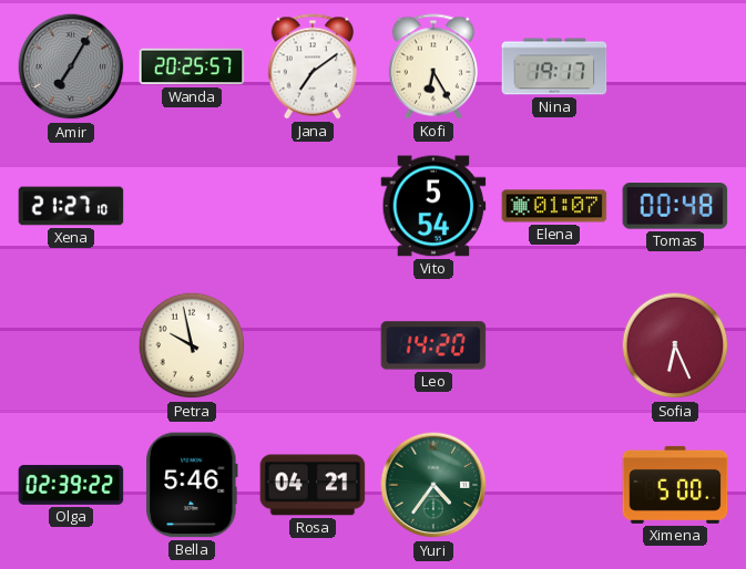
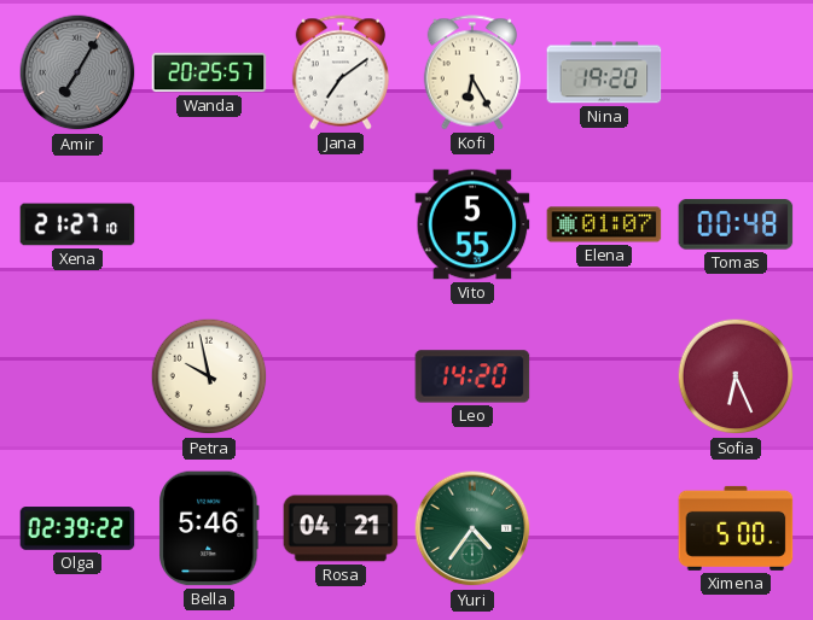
Nina: 19:17 -> 19:20
Vito: 5:54 -> 5:55
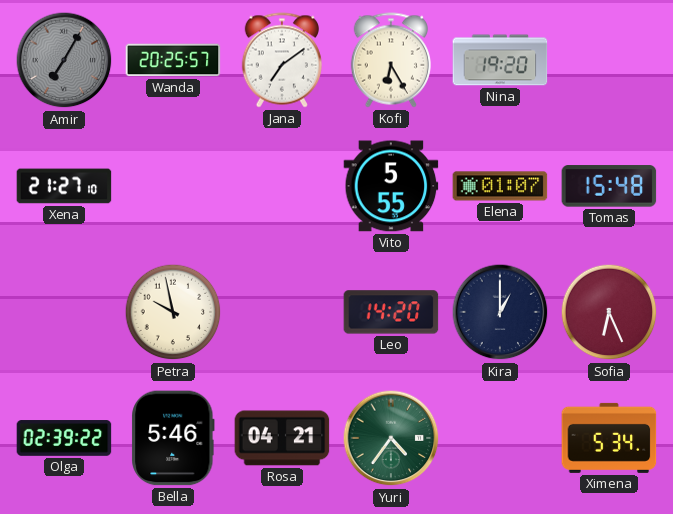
Tomas: 00:48 -> 15:48
Kira: none -> 1:00
Ximena: 5:00 -> 5:34
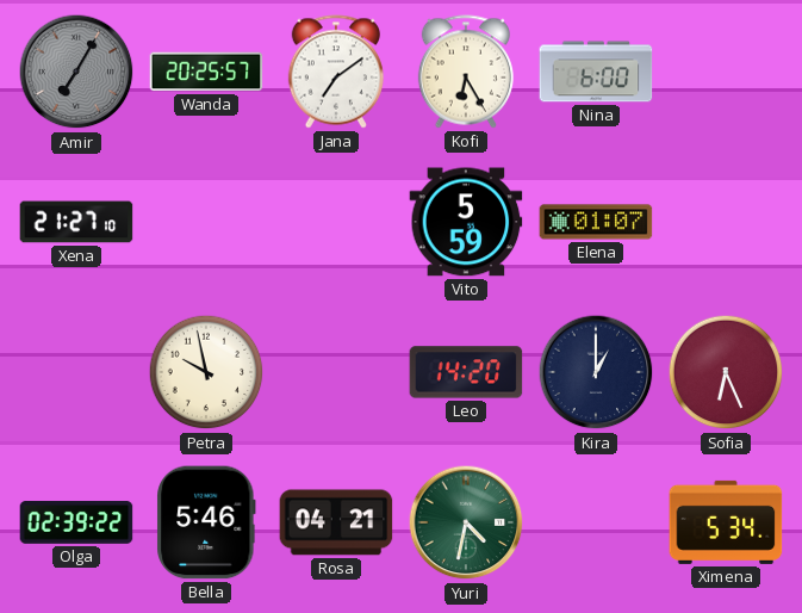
Nina: 19:20 -> 6:00
Vito: 5:55 -> 5:59
Tomas: 15:48 -> none
Yuri: 4:36 -> 4:32
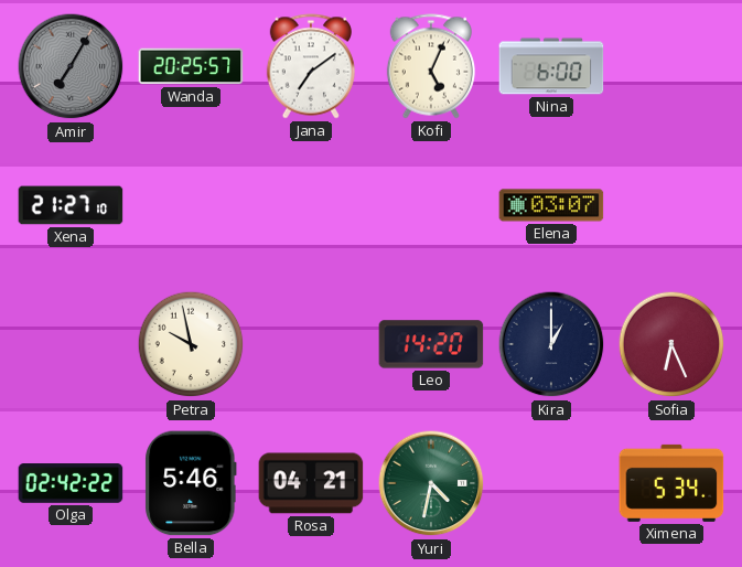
Kofi: 6:25 -> 5:04
Vito: 5:59 -> none
Elena: 01:07 -> 03:07
Olga: 02:39 -> 02:42
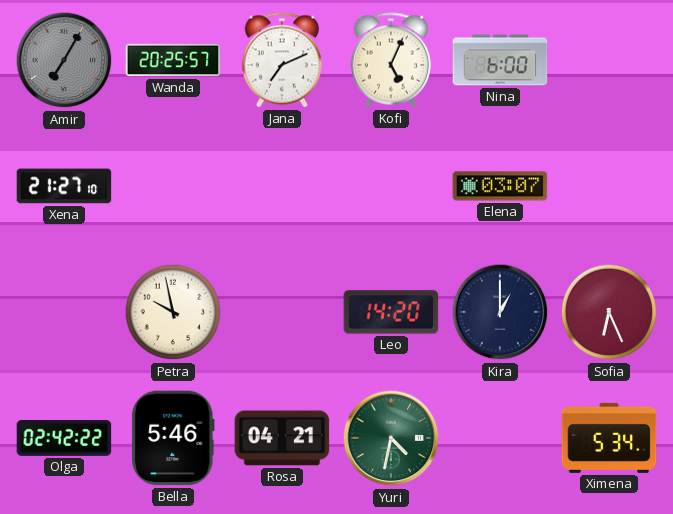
Jana: 7:09 -> 7:11
